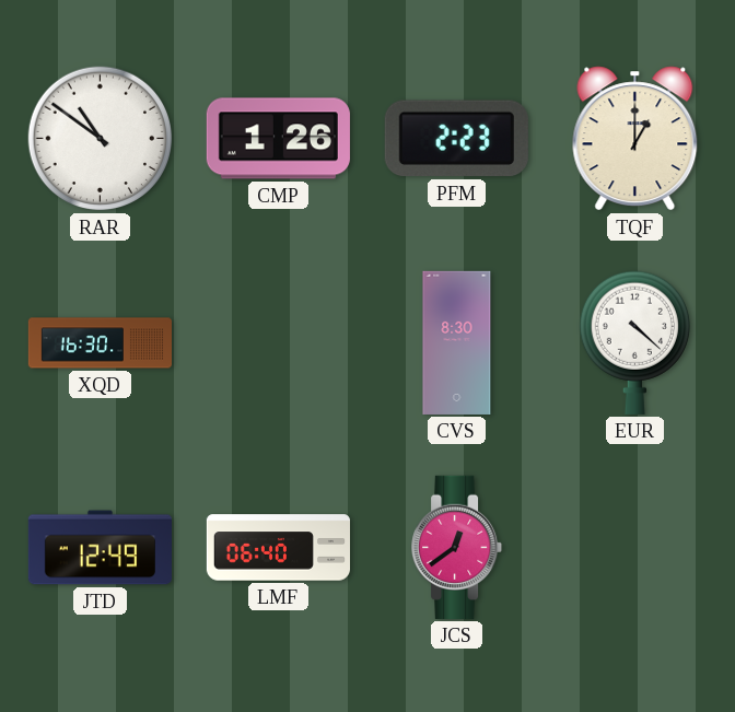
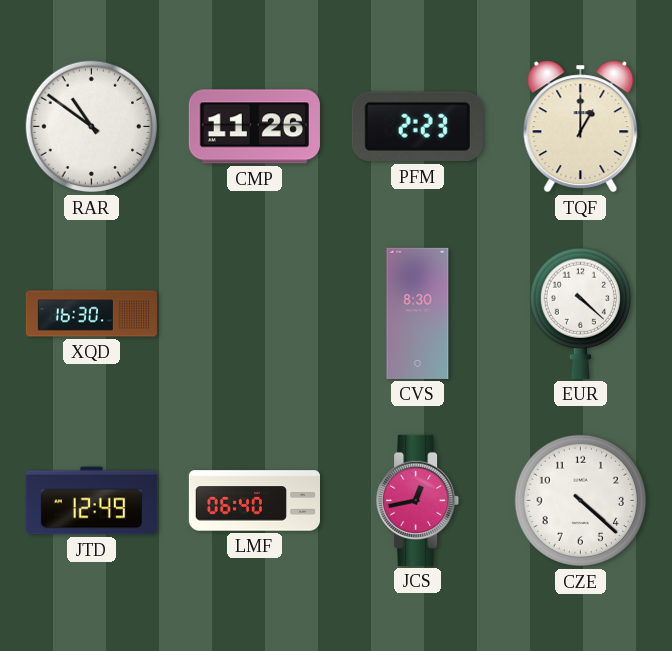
CMP: 1:26 -> 11:26
JCS: 12:39 -> 12:43
CZE: none -> 4:22
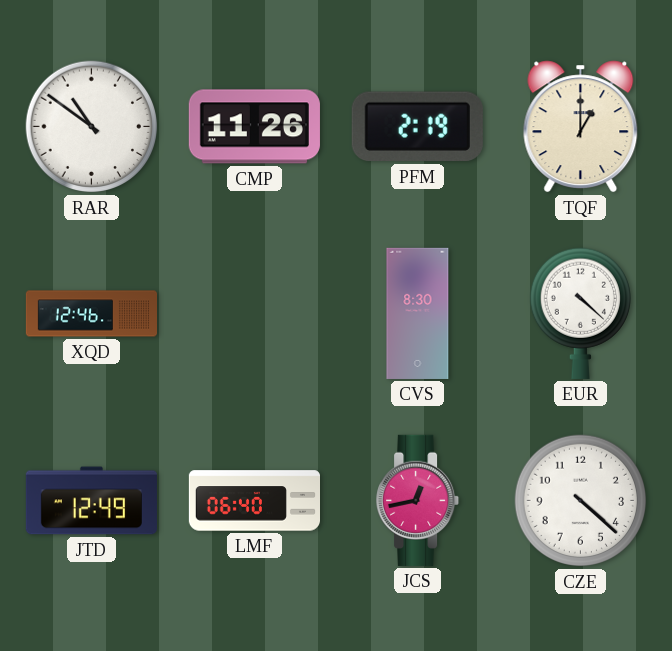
PFM: 2:23 -> 2:19
XQD: 16:30 -> 12:46
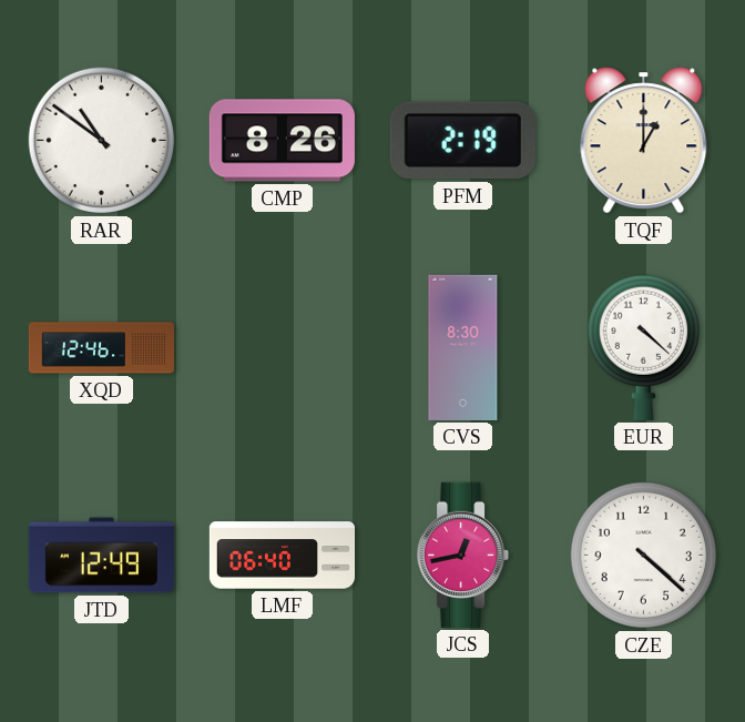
CMP: 11:26 -> 8:26
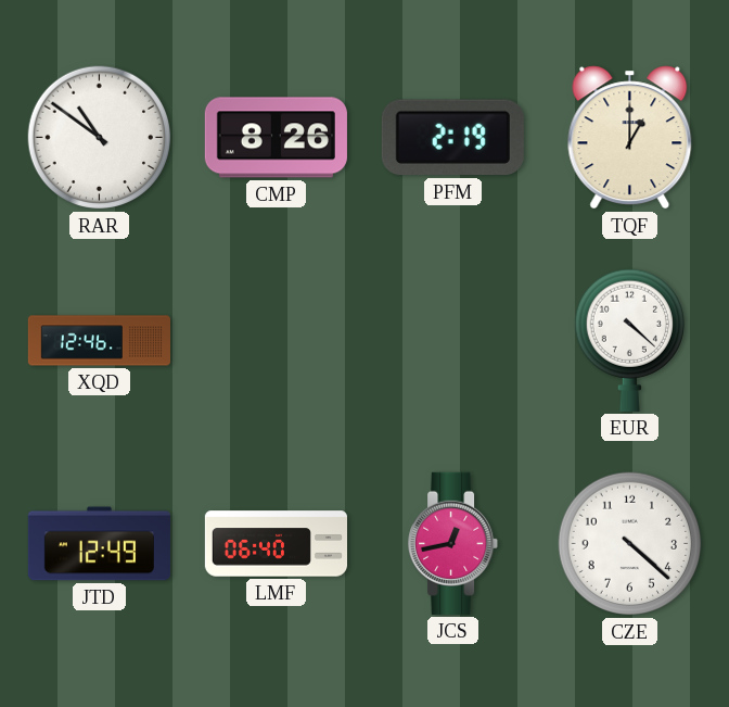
CVS: 8:30 -> none
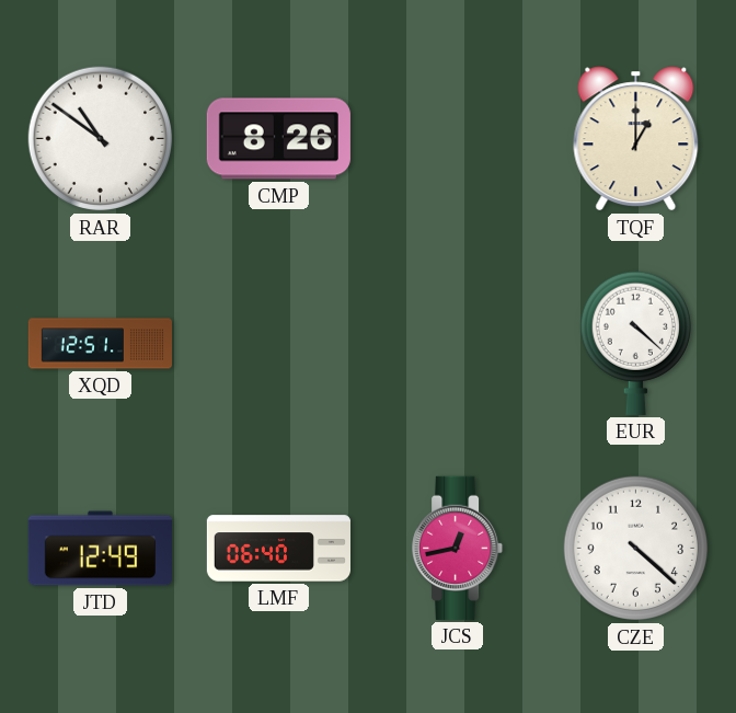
PFM: 2:19 -> none
XQD: 12:46 -> 12:51
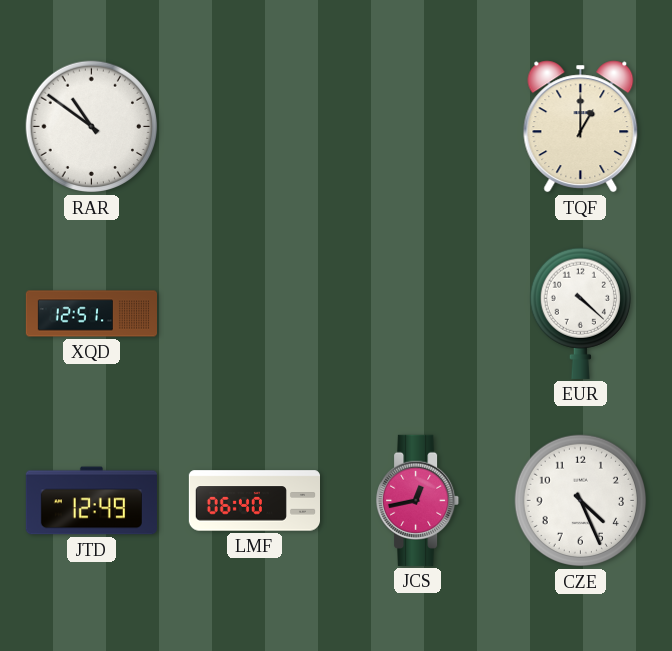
CMP: 8:26 -> none
CZE: 4:22 -> 4:26
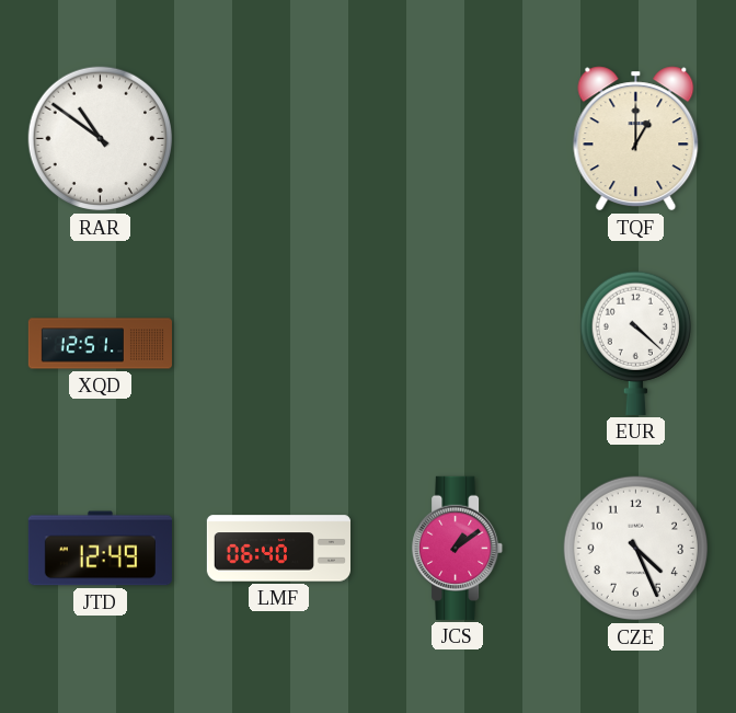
JCS: 12:43 -> 1:09
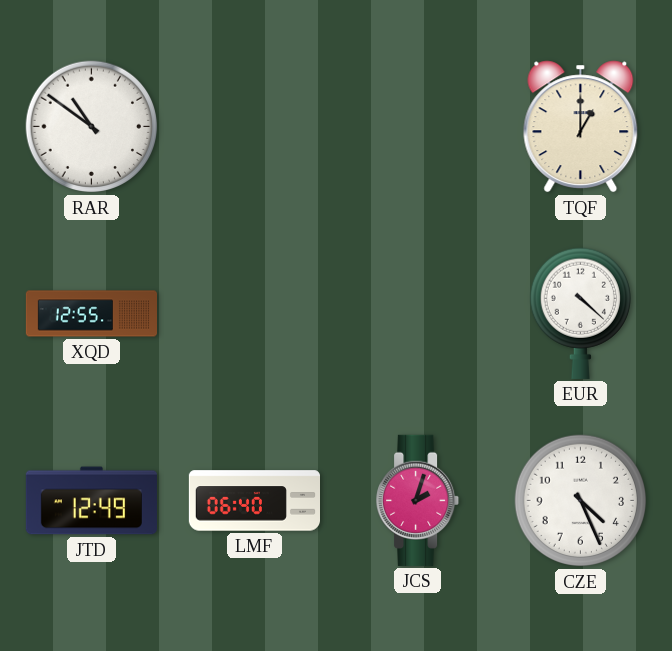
XQD: 12:51 -> 12:55
JCS: 1:09 -> 2:03
